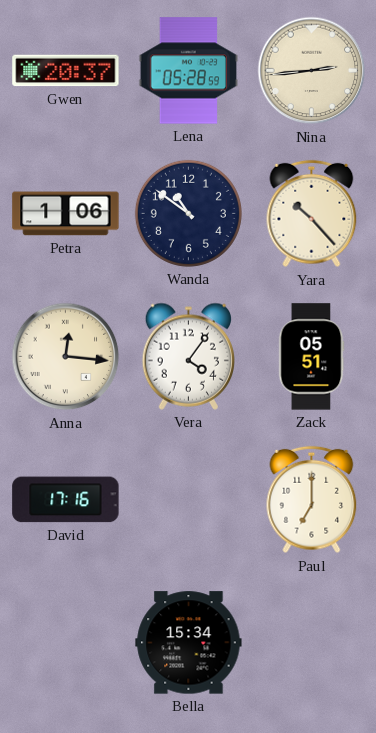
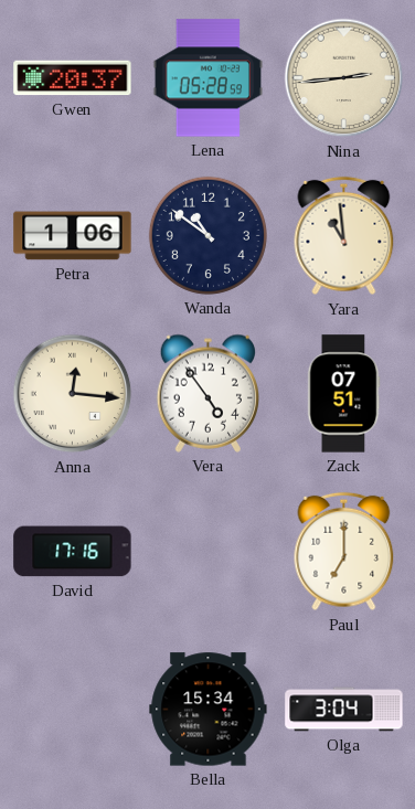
Yara: 10:23 -> 10:59
Vera: 4:06 -> 4:54
Zack: 05:51 -> 07:51
Olga: none -> 3:04
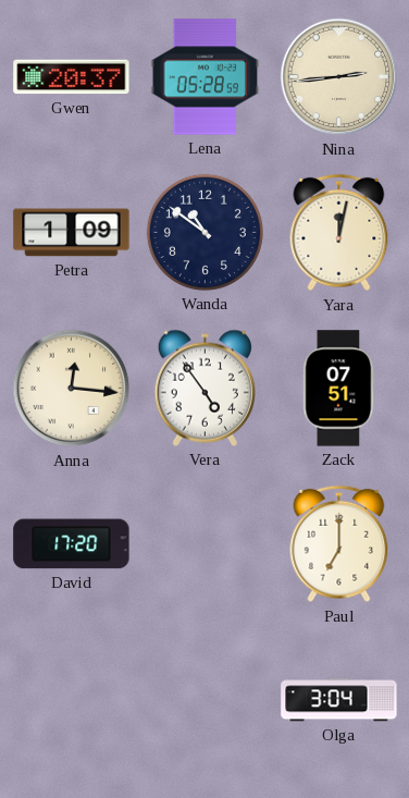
Petra: 1:06 -> 1:09
Yara: 10:59 -> 12:02
David: 17:16 -> 17:20
Bella: 15:34 -> none
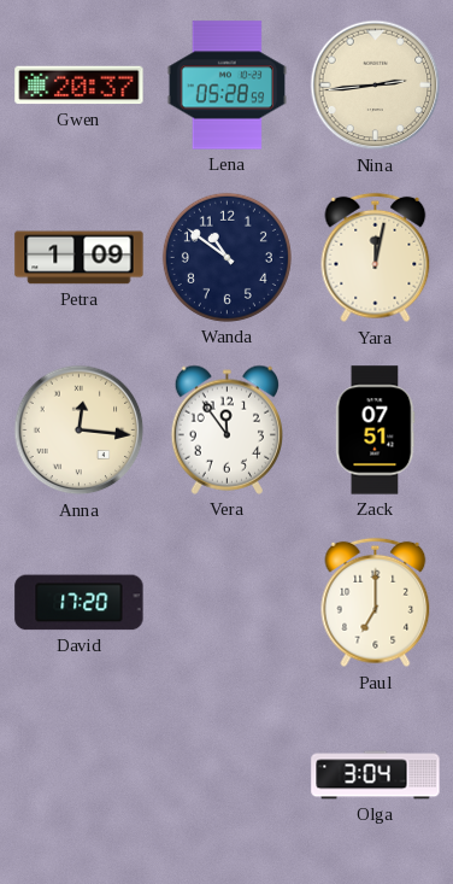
Vera: 4:54 -> 11:54
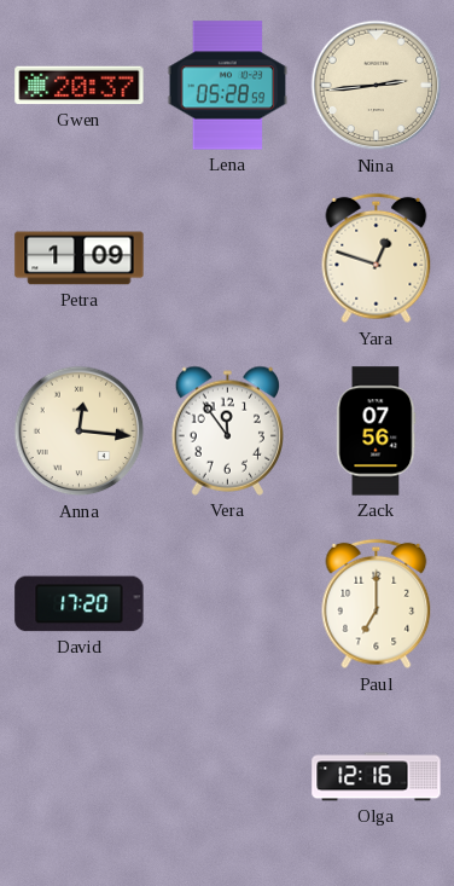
Wanda: 10:51 -> none
Yara: 12:02 -> 12:48
Zack: 07:51 -> 07:56
Olga: 3:04 -> 12:16
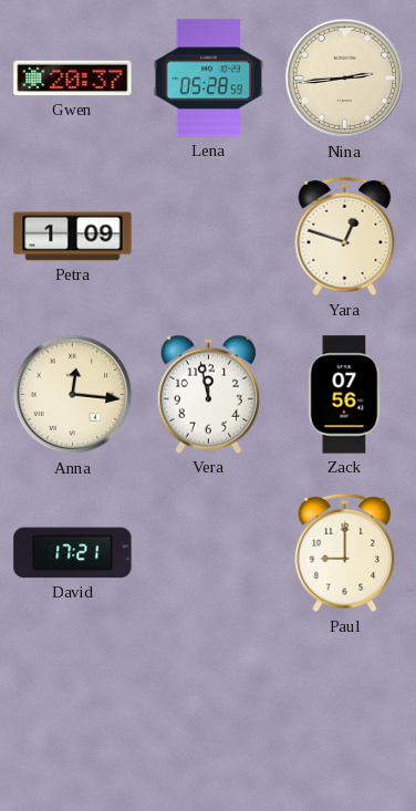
Vera: 11:54 -> 11:58
David: 17:20 -> 17:21
Paul: 7:00 -> 9:00
Olga: 12:16 -> none
